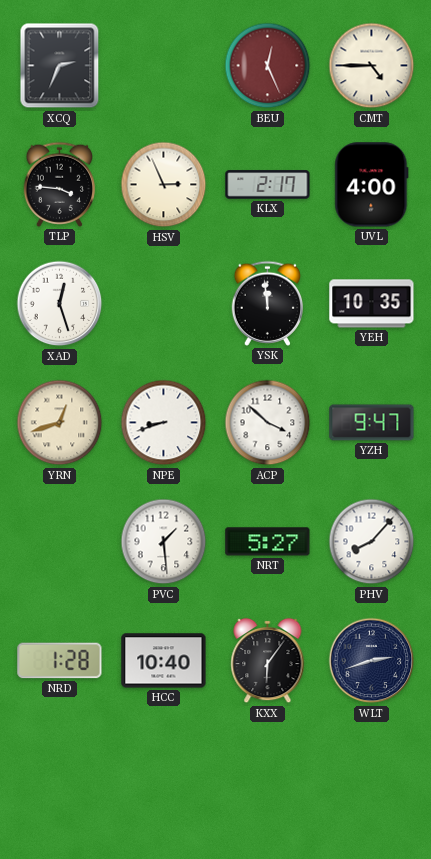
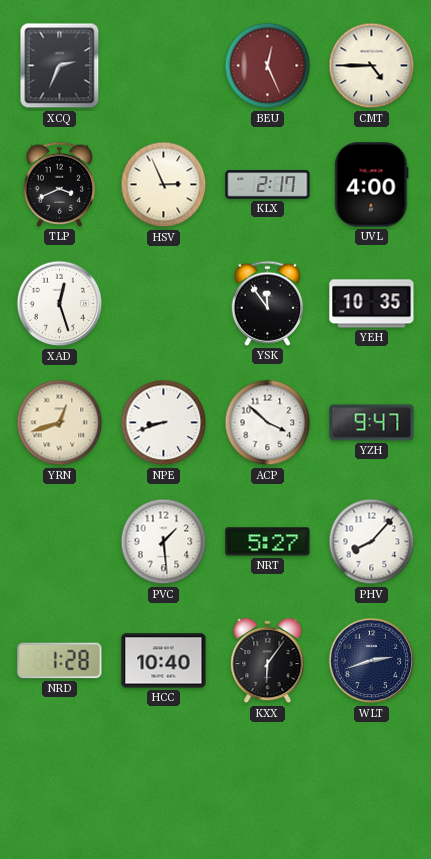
TLP: 3:46 -> 3:41
YSK: 11:59 -> 11:54
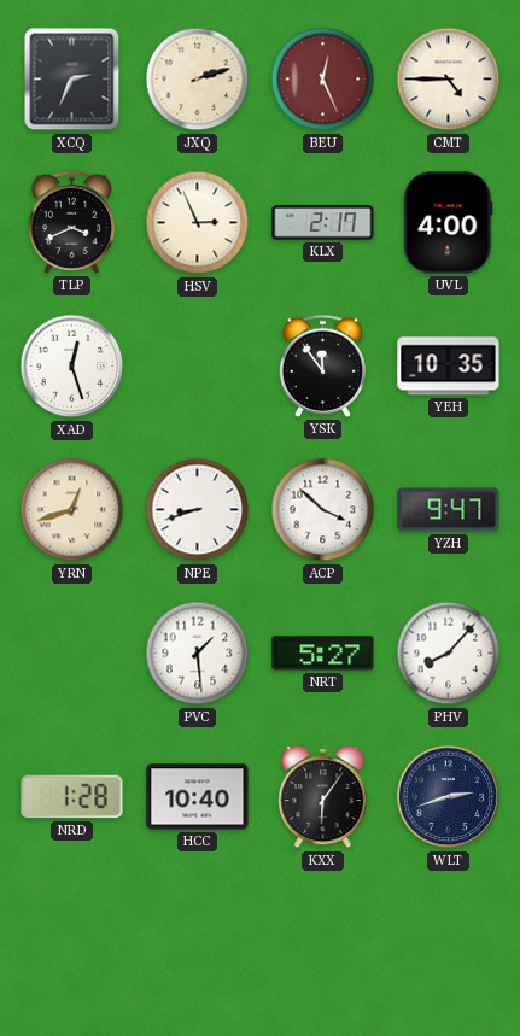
JXQ: none -> 2:12
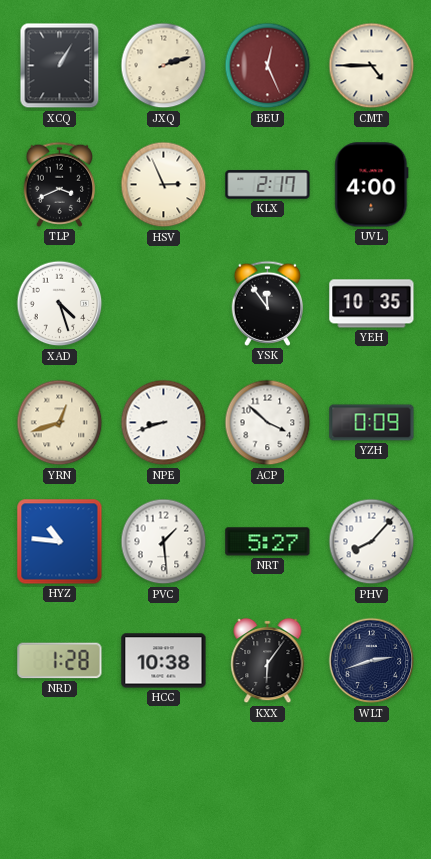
XCQ: 2:34 -> 1:05
XAD: 12:27 -> 4:27
YZH: 9:47 -> 0:09
HYZ: none -> 10:46
HCC: 10:40 -> 10:38
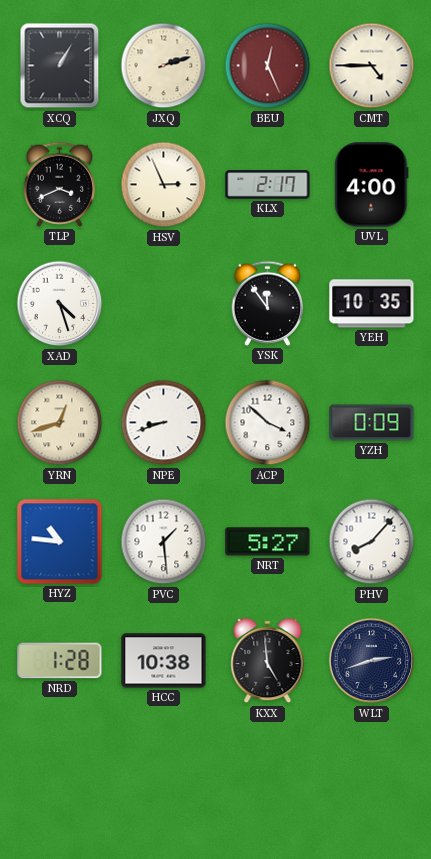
KXX: 6:06 -> 4:59
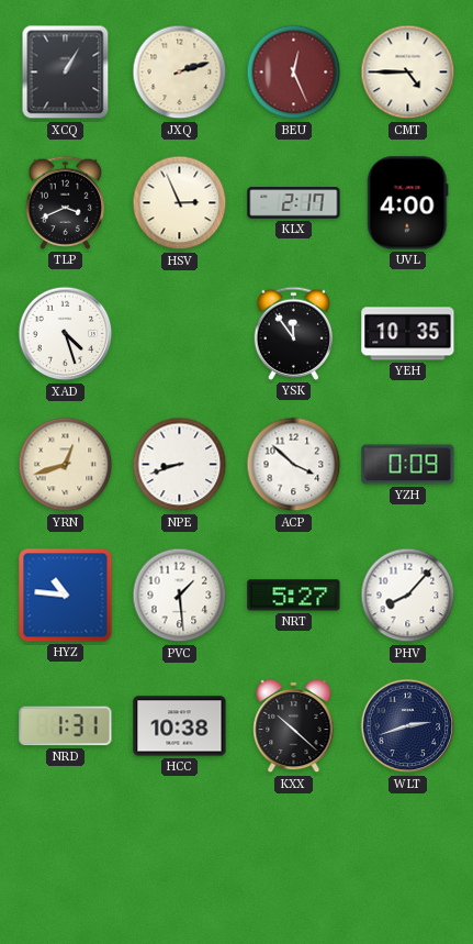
NRD: 1:28 -> 1:31
KXX: 4:59 -> 10:22
